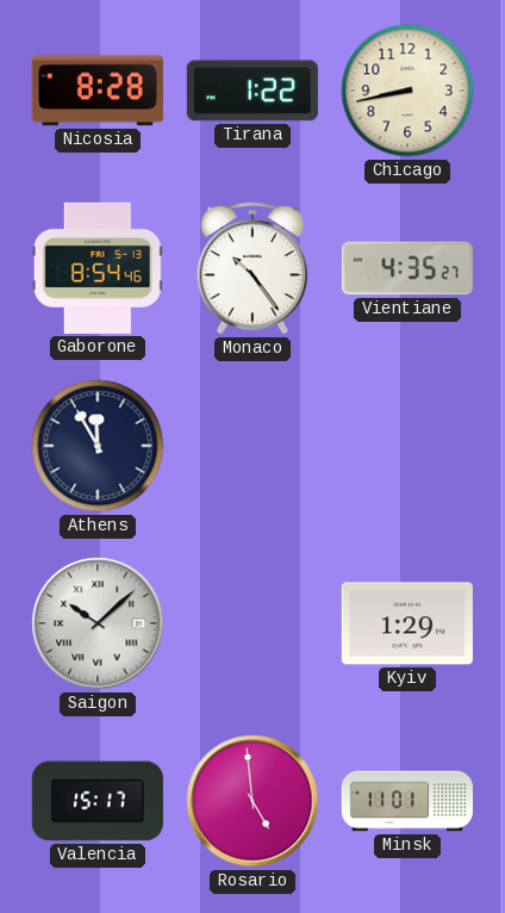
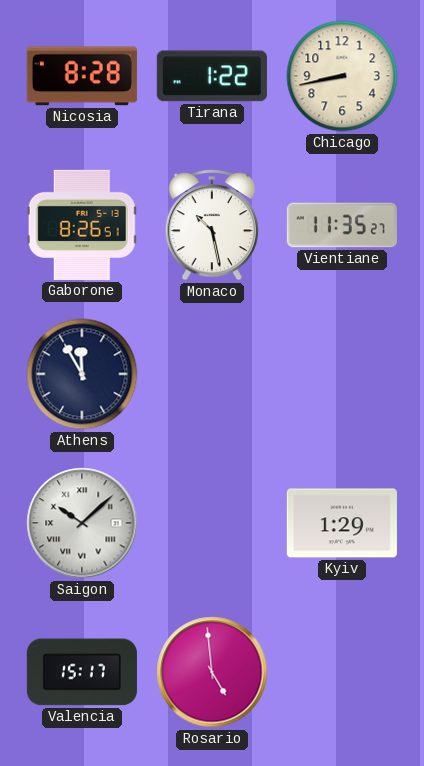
Gaborone: 8:54 -> 8:26
Monaco: 10:24 -> 10:28
Vientiane: 4:35 -> 11:35
Minsk: 11:01 -> none
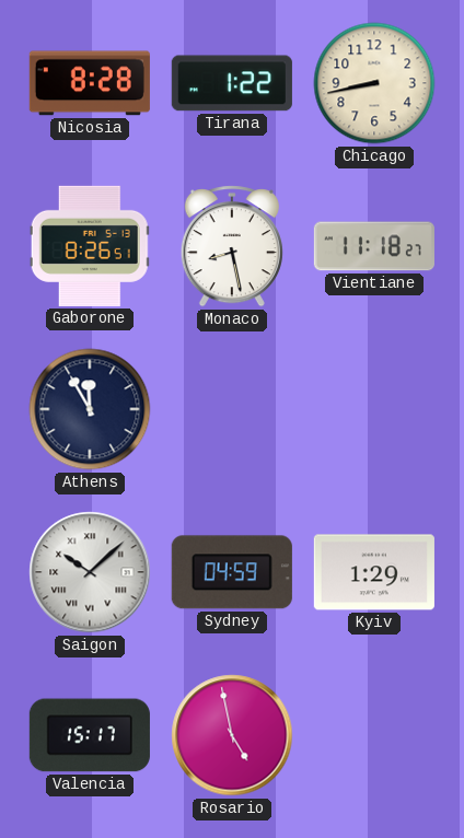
Monaco: 10:28 -> 8:28
Vientiane: 11:35 -> 11:18
Sydney: none -> 04:59
Rosario: 4:59 -> 4:58
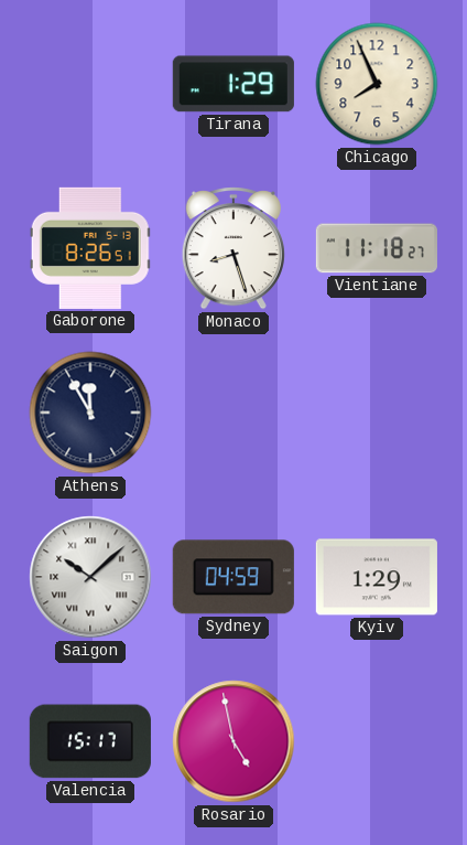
Nicosia: 8:28 -> none
Tirana: 1:22 -> 1:29
Chicago: 8:43 -> 7:56
Monaco: 8:28 -> 8:27
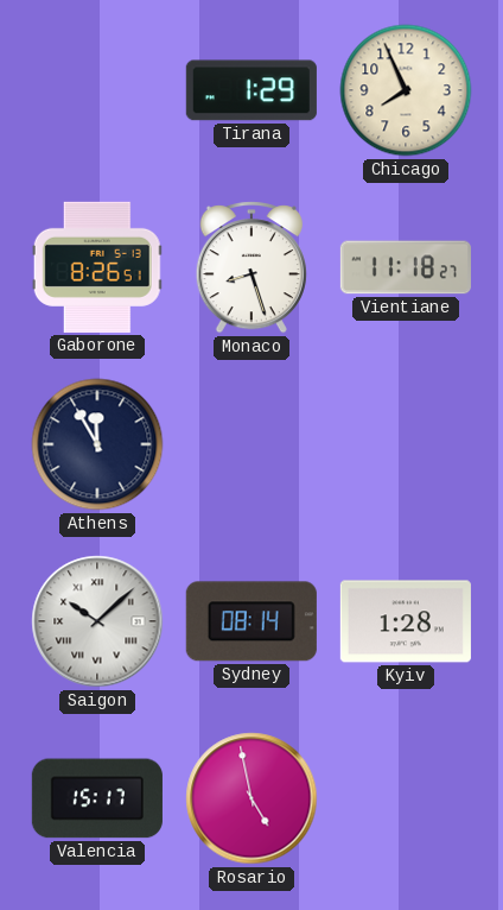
Sydney: 04:59 -> 08:14
Kyiv: 1:29 -> 1:28
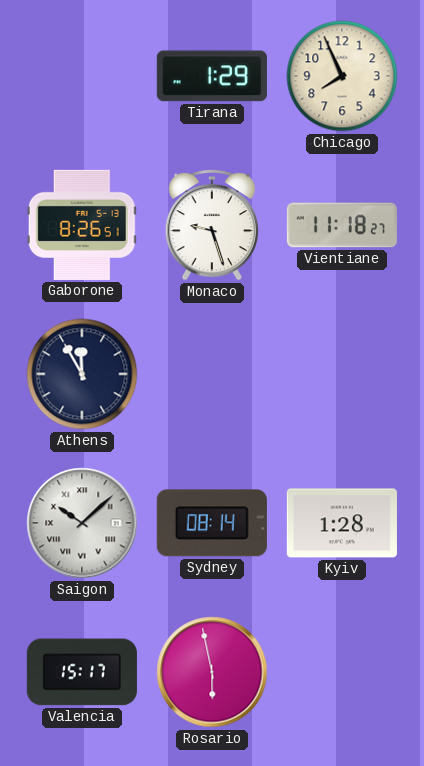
Monaco: 8:27 -> 9:27
Rosario: 4:58 -> 5:58
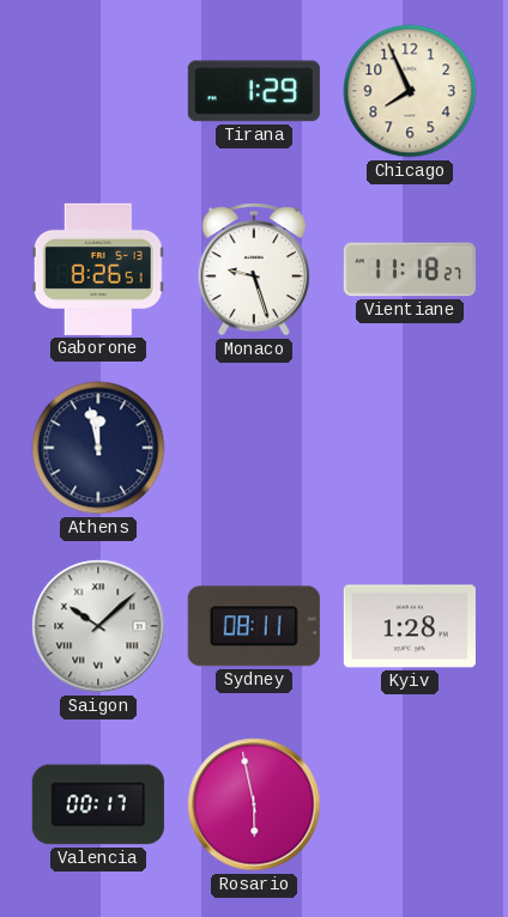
Athens: 11:55 -> 11:58
Sydney: 08:14 -> 08:11
Valencia: 15:17 -> 00:17
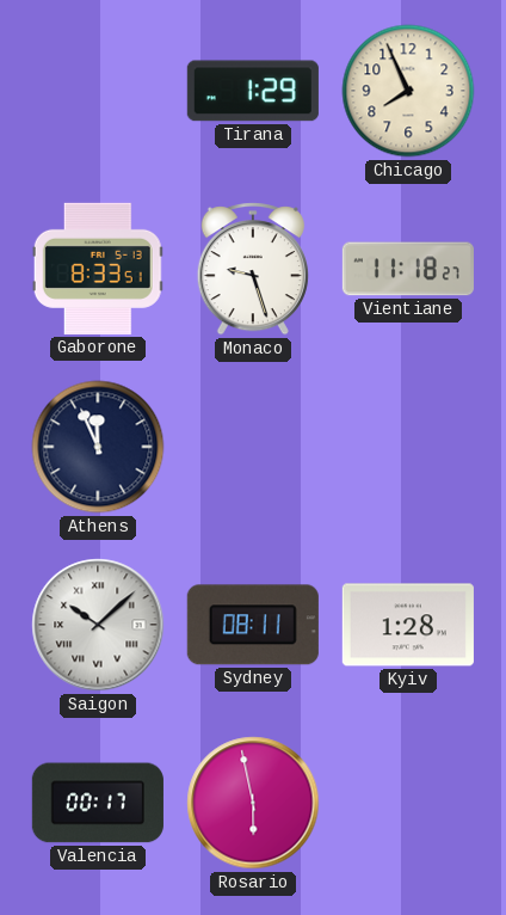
Gaborone: 8:26 -> 8:33
Athens: 11:58 -> 11:56
